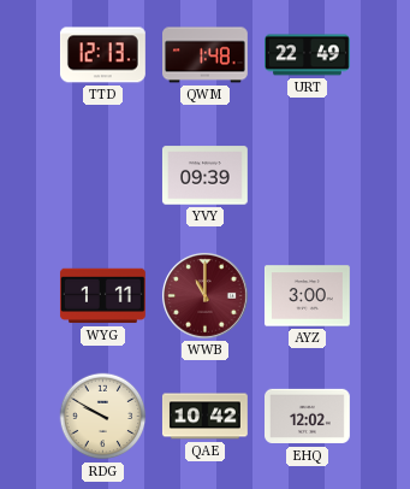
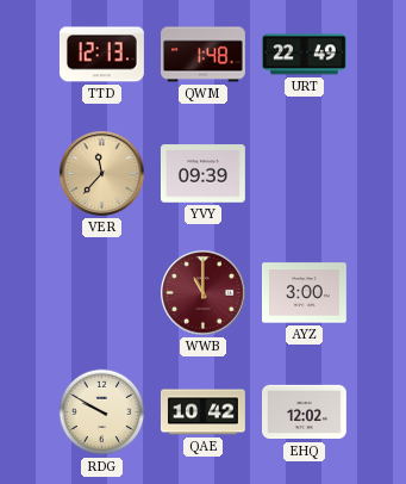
VER: none -> 11:37
WYG: 1:11 -> none
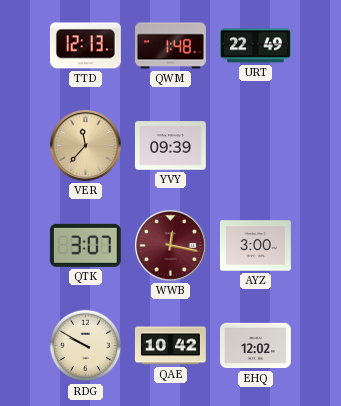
QTK: none -> 3:07
WWB: 11:00 -> 12:17
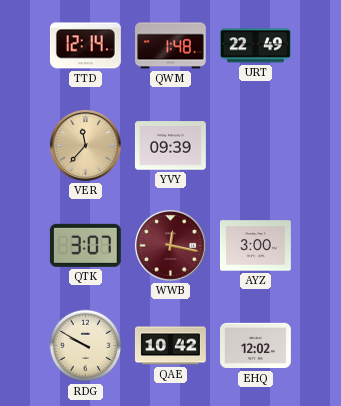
TTD: 12:13 -> 12:14
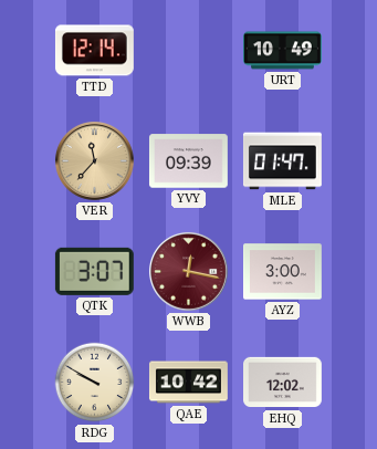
QWM: 1:48 -> none
URT: 22:49 -> 10:49
MLE: none -> 01:47
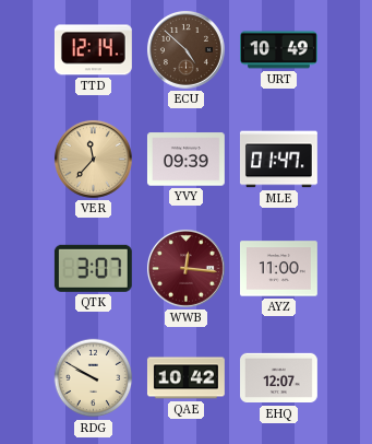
ECU: none -> 4:52
WWB: 12:17 -> 12:16
AYZ: 3:00 -> 11:00
EHQ: 12:02 -> 12:07
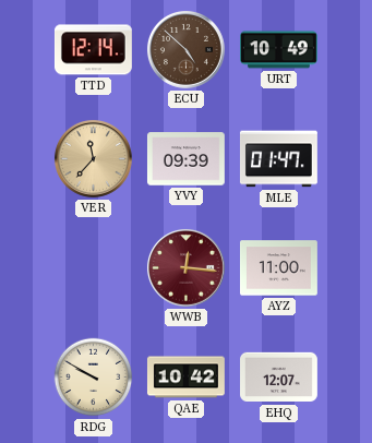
QTK: 3:07 -> none
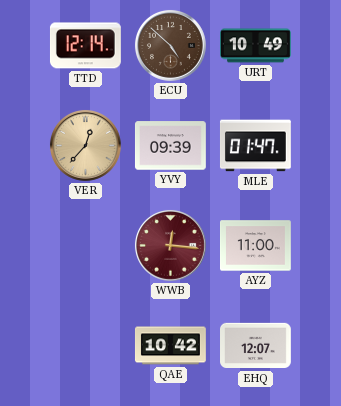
VER: 11:37 -> 12:37
RDG: 9:50 -> none
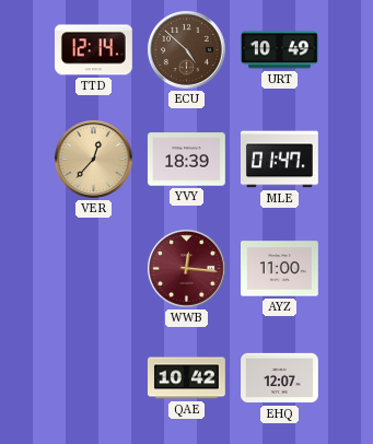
YVY: 09:39 -> 18:39
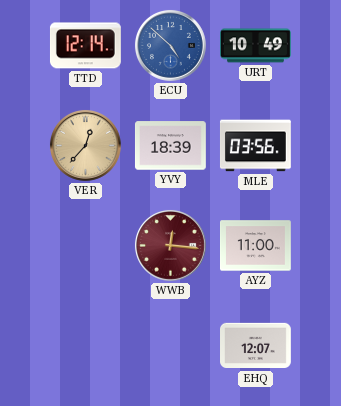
ECU dial: brown -> blue
MLE: 01:47 -> 03:56
QAE: 10:42 -> none
